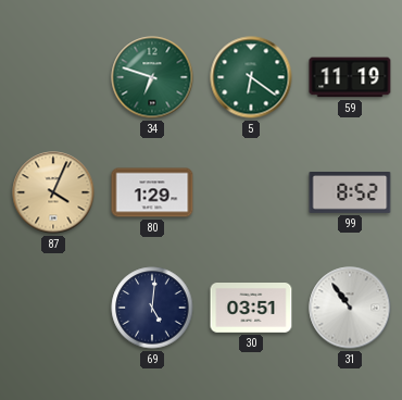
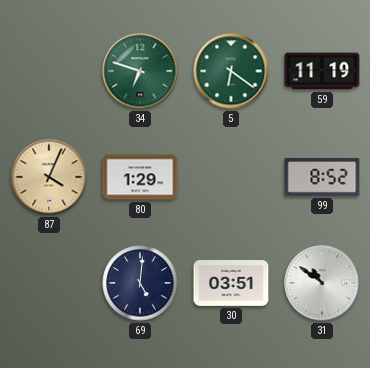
31: 10:54 -> 10:51
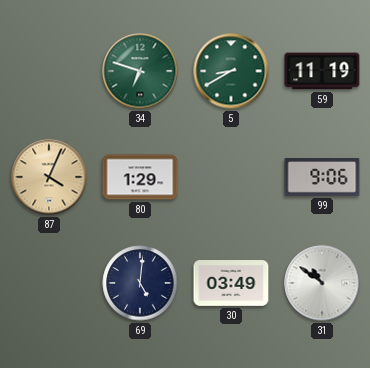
5: 6:21 -> 8:40
99: 8:52 -> 9:06
30: 03:51 -> 03:49
